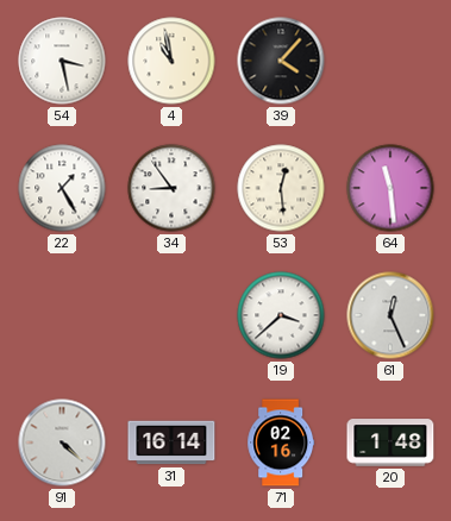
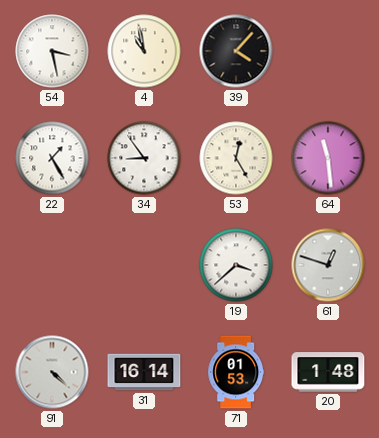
53: 12:29 -> 12:25
61: 12:26 -> 12:48
71: 02:16 -> 01:53
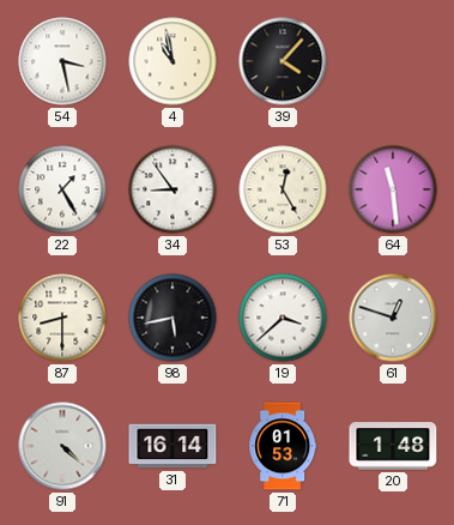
87: none -> 8:30
98: none -> 5:43
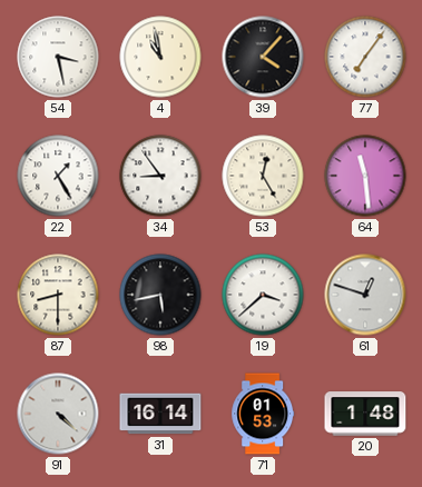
77: none -> 7:06
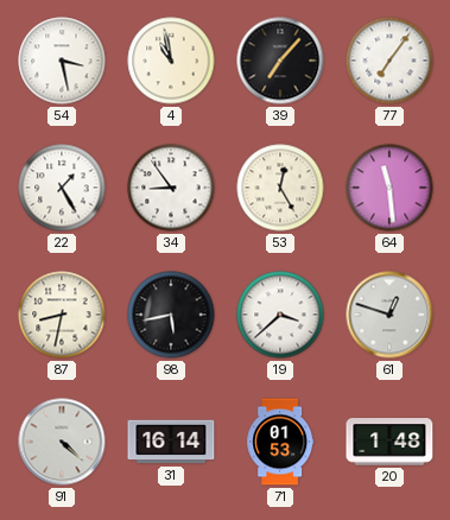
39: 4:07 -> 7:07
87: 8:30 -> 8:32
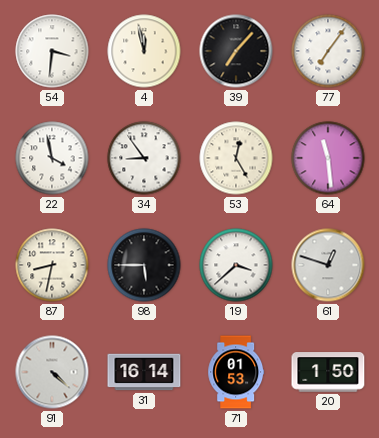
54: 3:28 -> 3:31
4: 10:58 -> 11:58
22: 1:25 -> 3:58
98: 5:43 -> 5:45
20: 1:48 -> 1:50
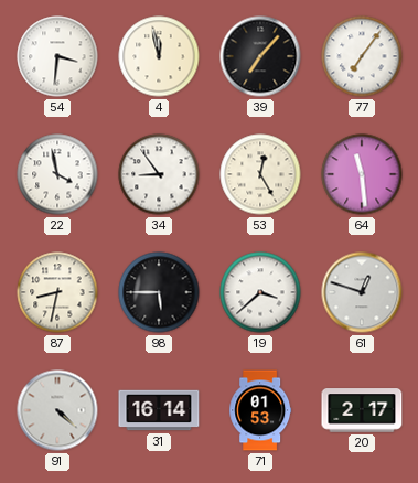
20: 1:50 -> 2:17
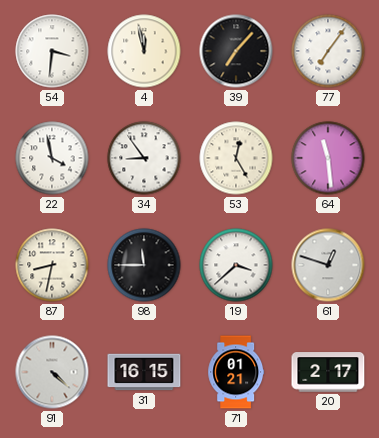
98: 5:45 -> 11:45
31: 16:14 -> 16:15
71: 01:53 -> 01:21
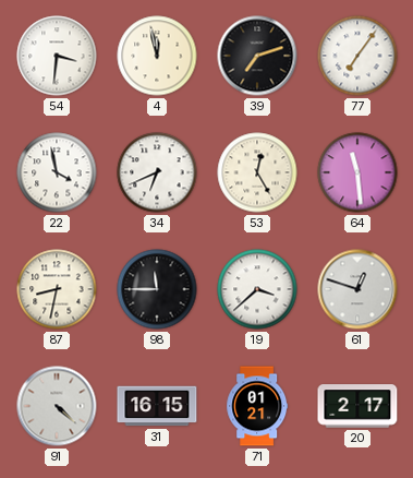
39: 7:07 -> 7:12
34: 8:54 -> 6:41
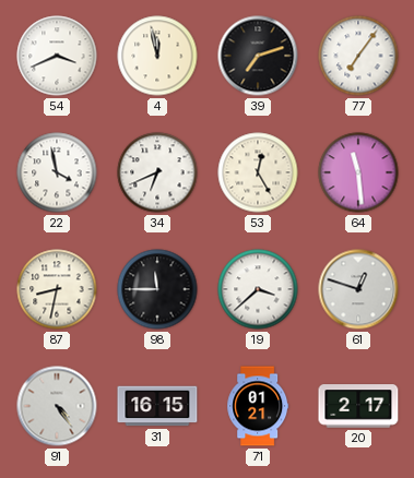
54: 3:31 -> 3:41
91: 4:22 -> 4:24
